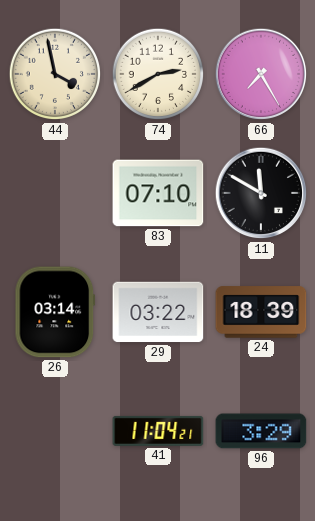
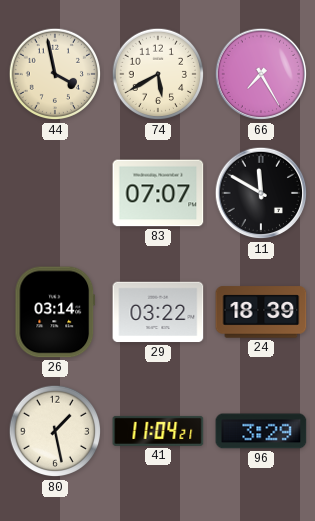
74: 2:40 -> 5:40
83: 07:10 -> 07:07
80: none -> 1:28
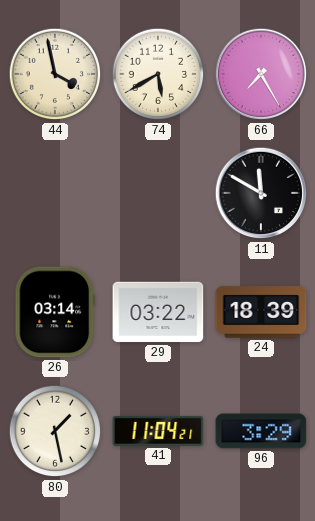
83: 07:07 -> none
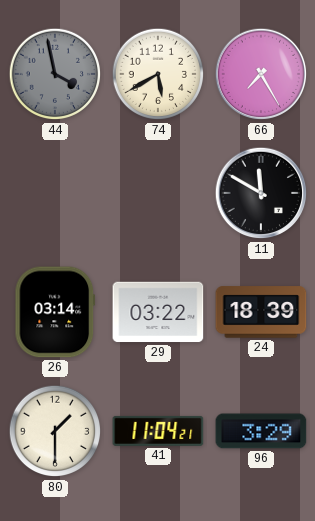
44 dial: cream -> grey
80: 1:28 -> 1:30
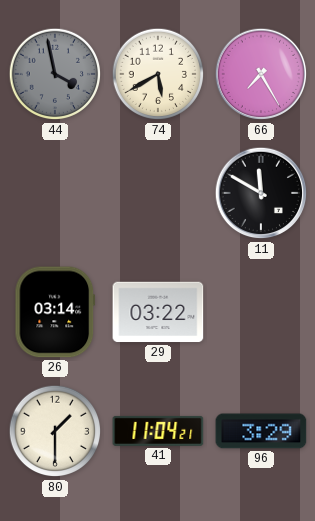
24: 18:39 -> none
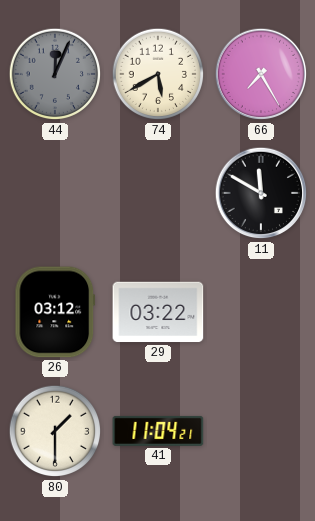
44: 3:58 -> 12:04
26: 03:14 -> 03:12
96: 3:29 -> none
